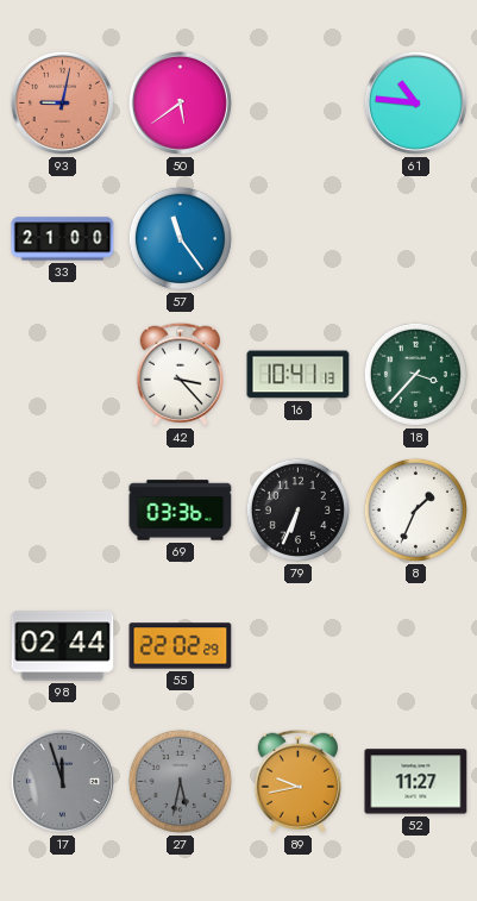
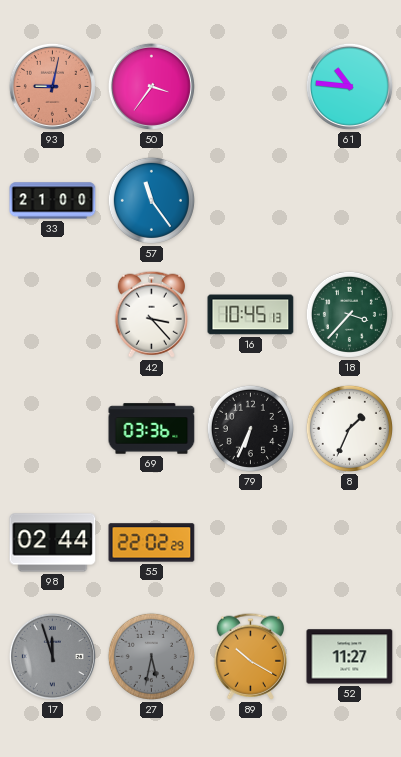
50: 5:39 -> 3:36
16: 10:41 -> 10:45
89: 9:43 -> 10:20
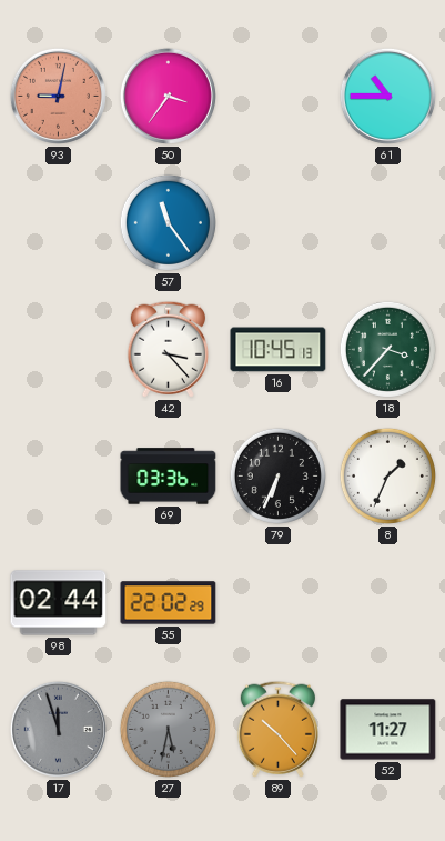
61: 10:46 -> 10:45
33: 21:00 -> none
89: 10:20 -> 10:23
